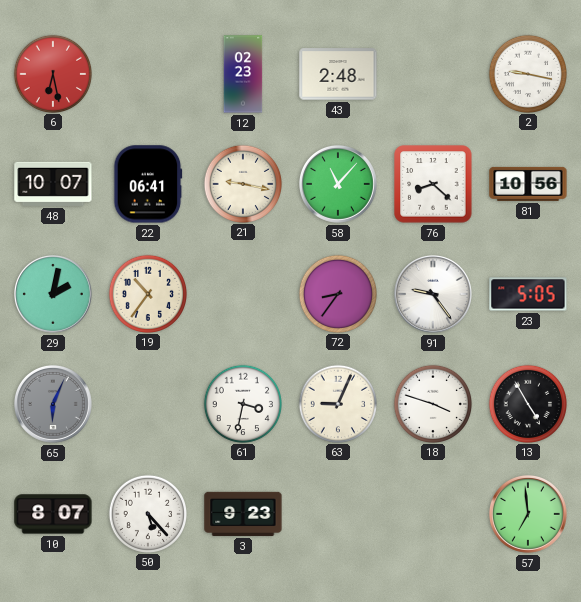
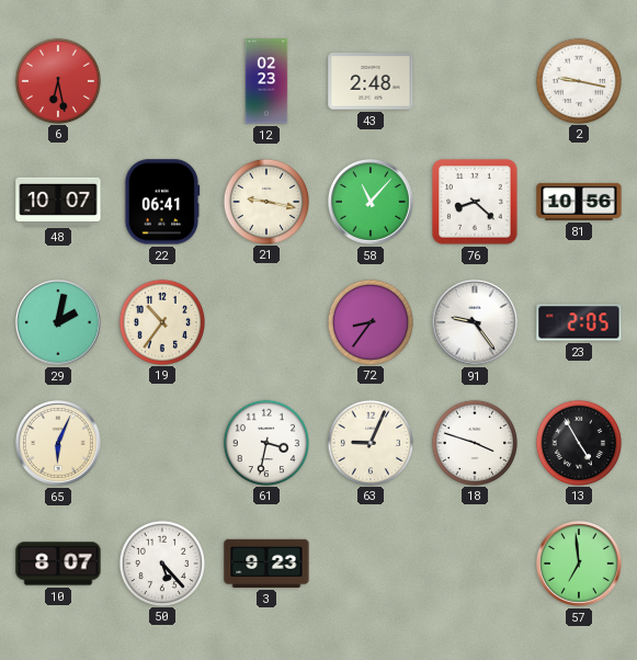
23: 5:05 -> 2:05
65 dial: grey -> cream
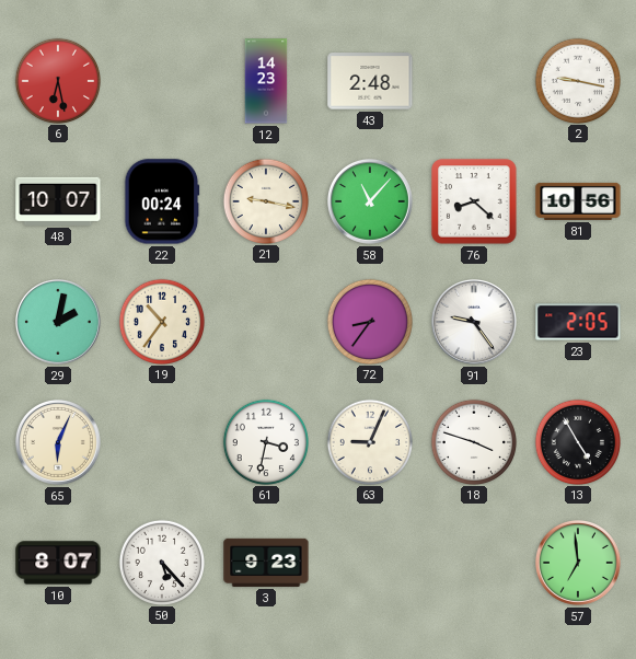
12: 02:23 -> 14:23
22: 06:41 -> 00:24
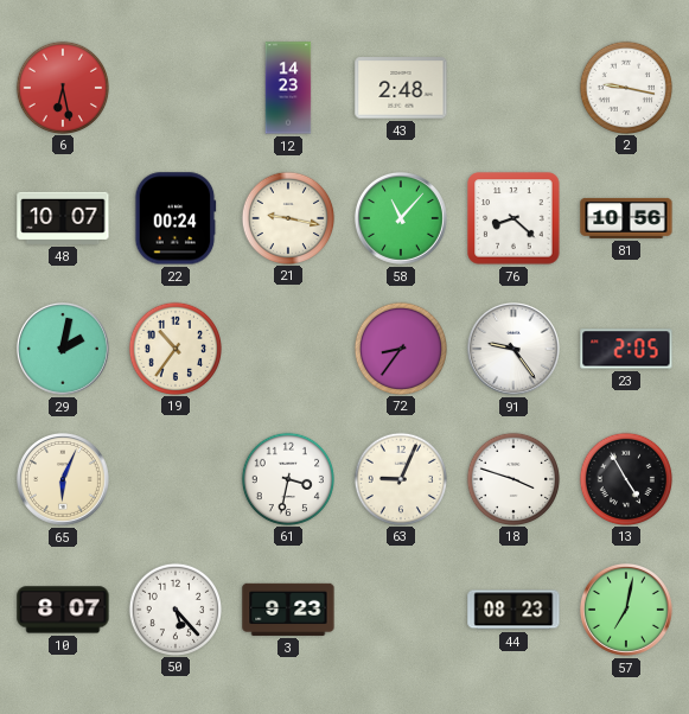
44: none -> 08:23
57: 6:59 -> 7:02
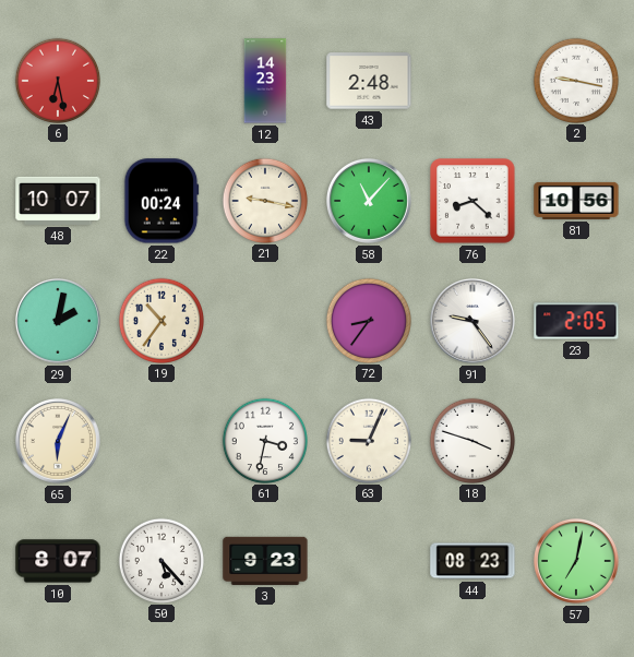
13: 4:55 -> none
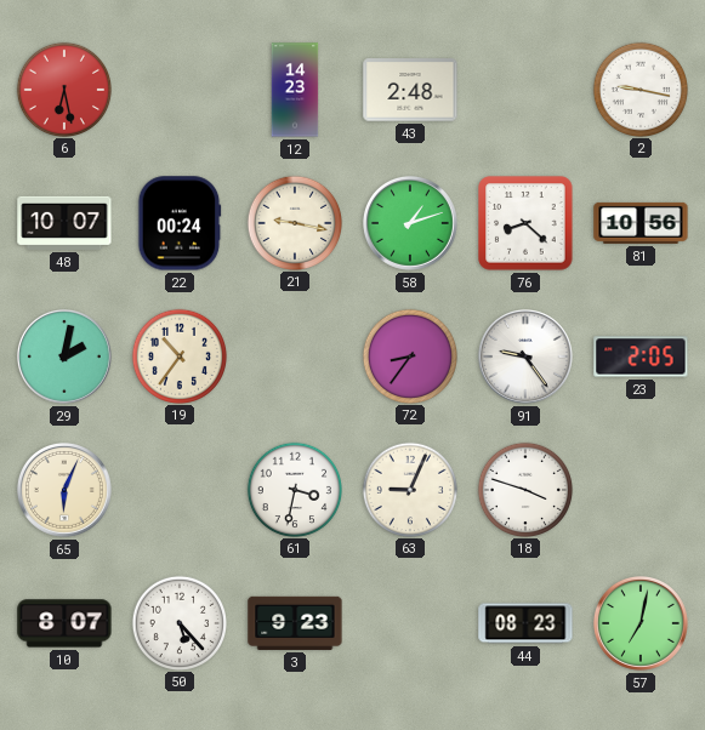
58: 11:07 -> 1:12
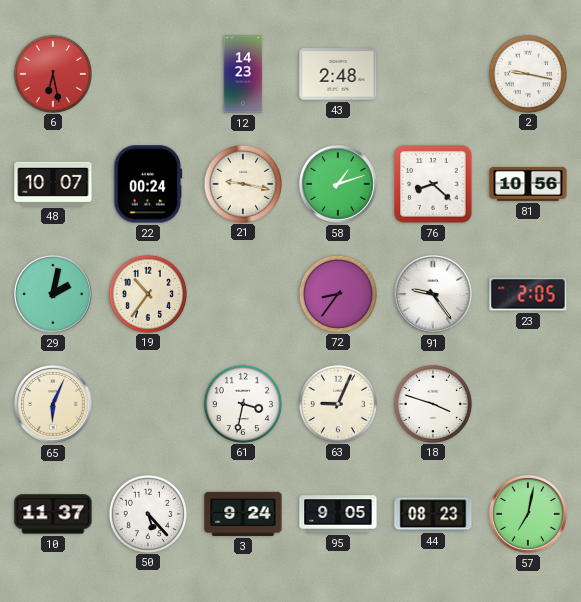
10: 8:07 -> 11:37
3: 9:23 -> 9:24
95: none -> 9:05
